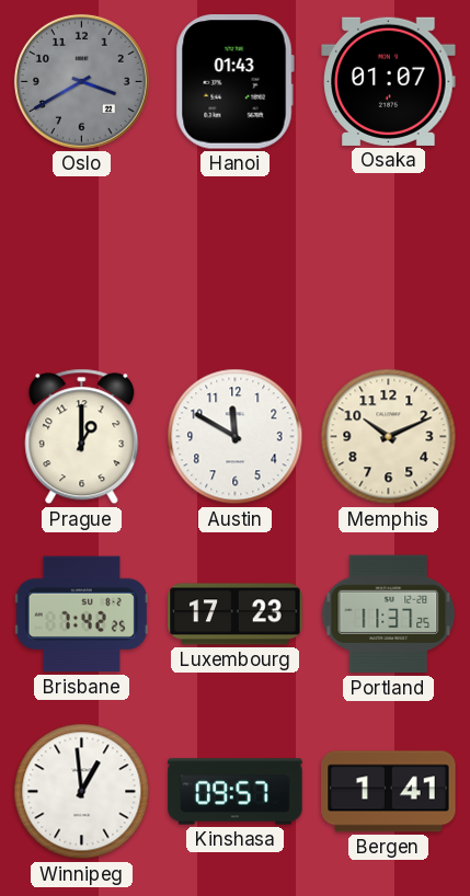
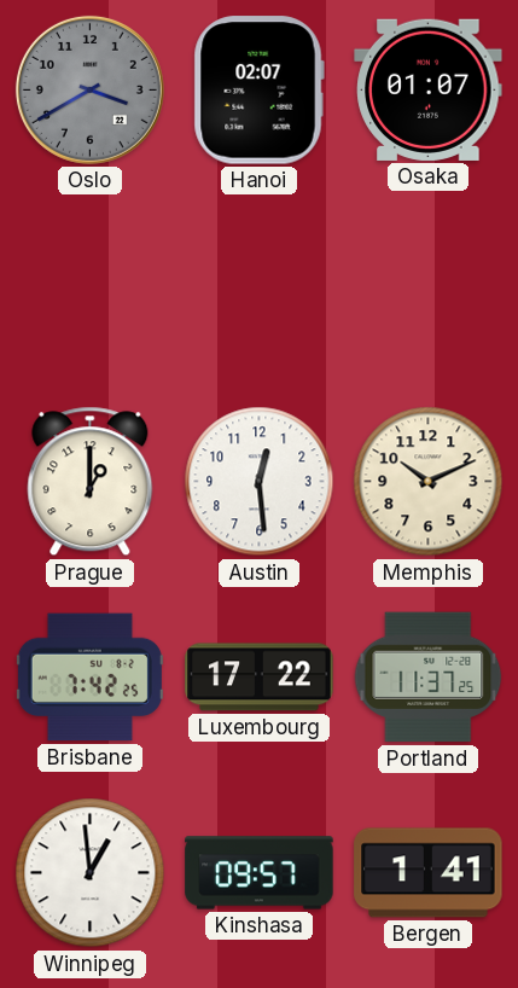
Hanoi: 01:43 -> 02:07
Austin: 11:50 -> 12:29
Luxembourg: 17:23 -> 17:22
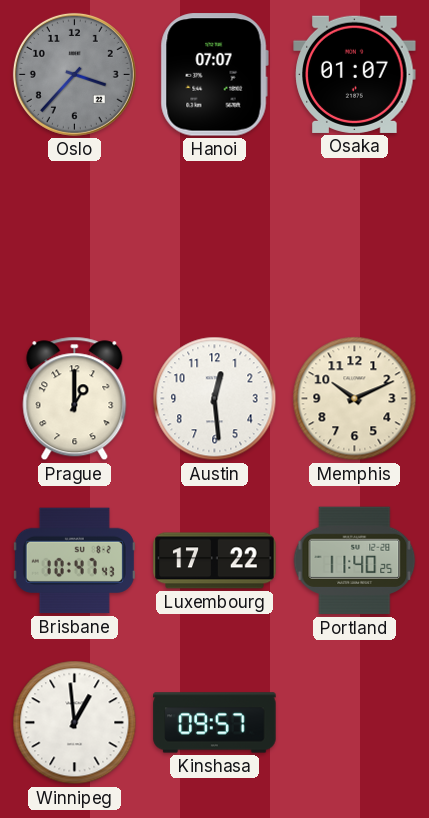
Oslo: 3:40 -> 3:37
Hanoi: 02:07 -> 07:07
Brisbane: 7:42 -> 10:47
Portland: 11:37 -> 11:40
Bergen: 1:41 -> none
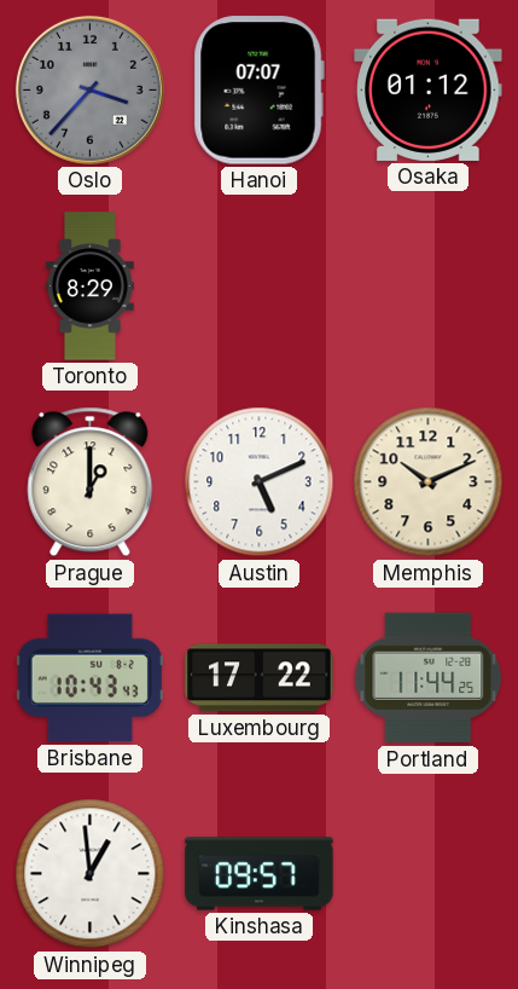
Osaka: 01:07 -> 01:12
Toronto: none -> 8:29
Austin: 12:29 -> 5:11
Brisbane: 10:47 -> 10:43
Portland: 11:40 -> 11:44
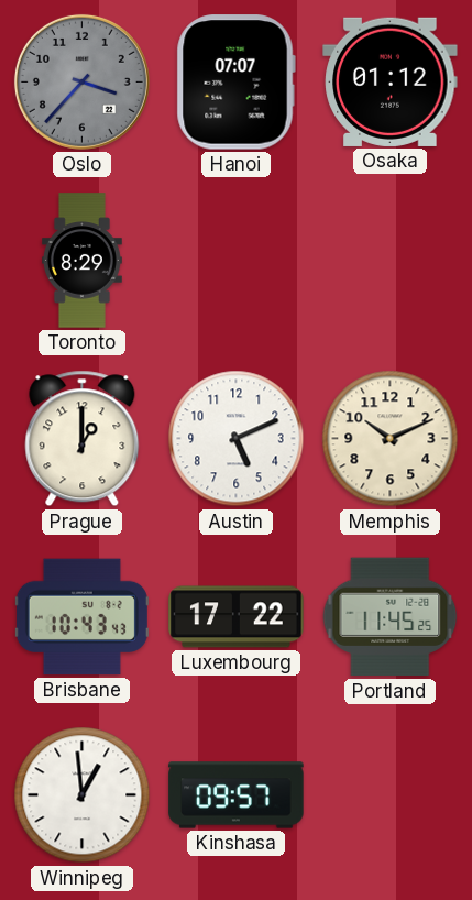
Portland: 11:44 -> 11:45
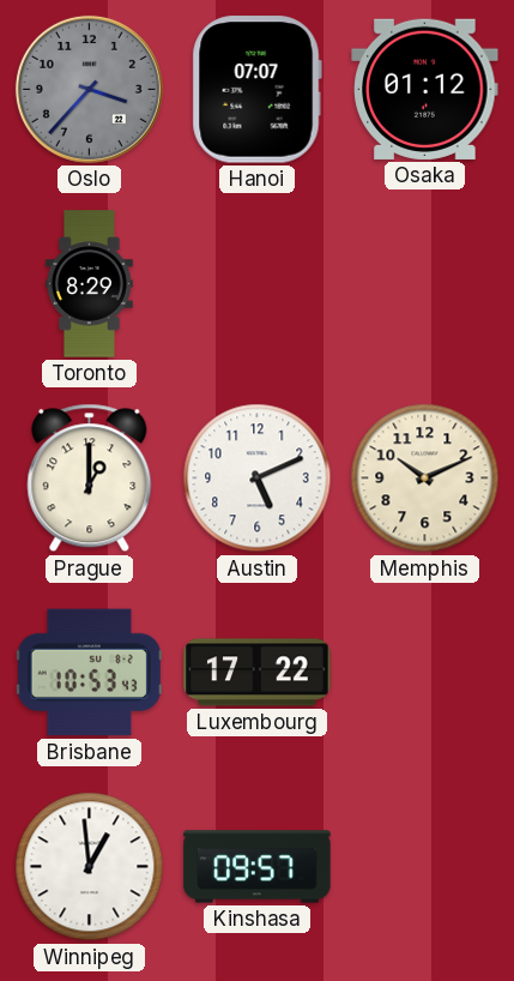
Brisbane: 10:43 -> 10:53
Portland: 11:45 -> none
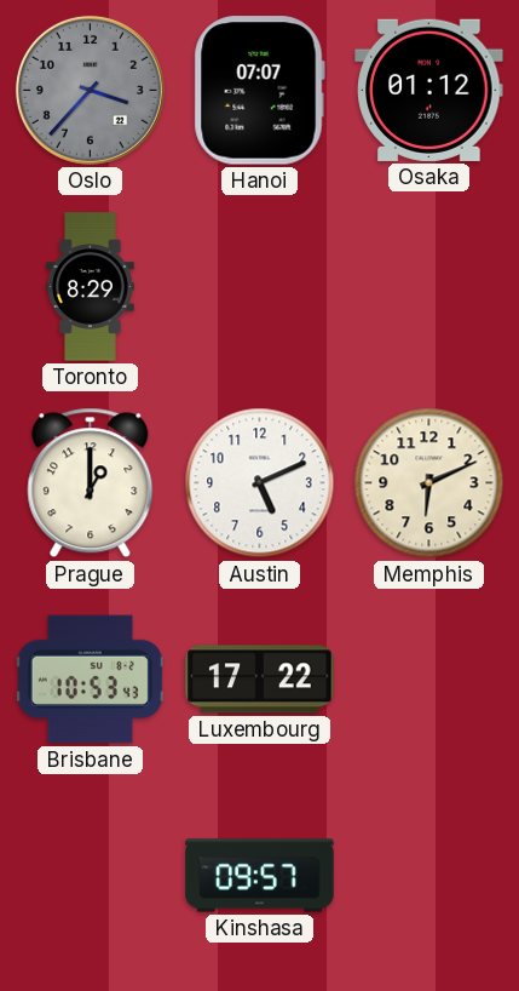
Memphis: 10:11 -> 6:11
Winnipeg: 12:59 -> none
